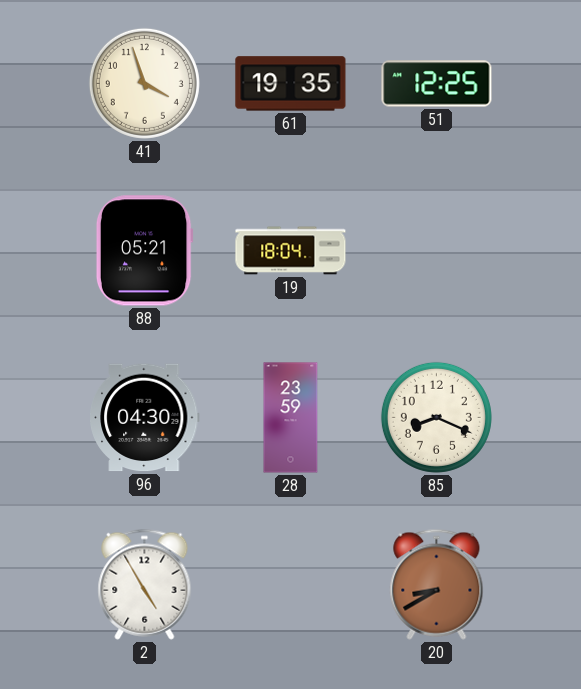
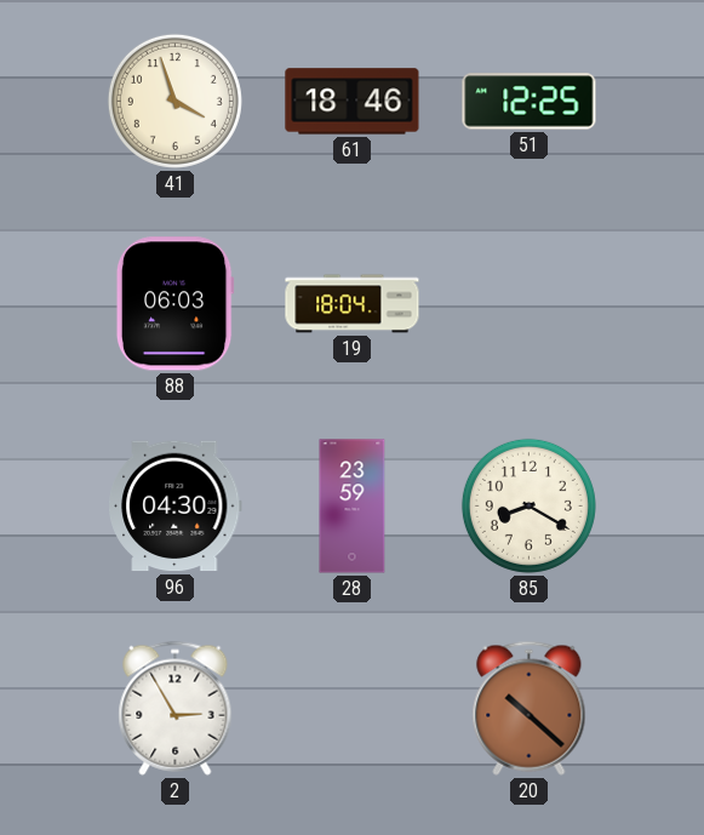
61: 19:35 -> 18:46
88: 05:21 -> 06:03
85: 8:19 -> 8:20
2: 4:55 -> 2:55
20: 8:40 -> 10:22
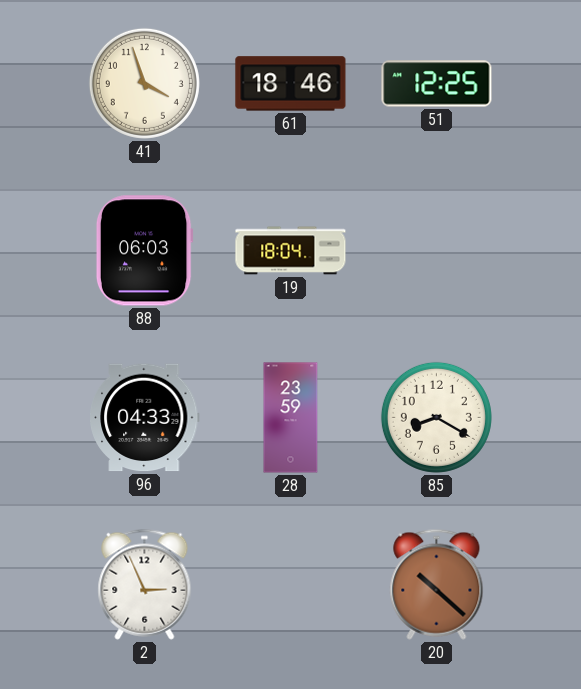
96: 04:30 -> 04:33
2: 2:55 -> 2:56
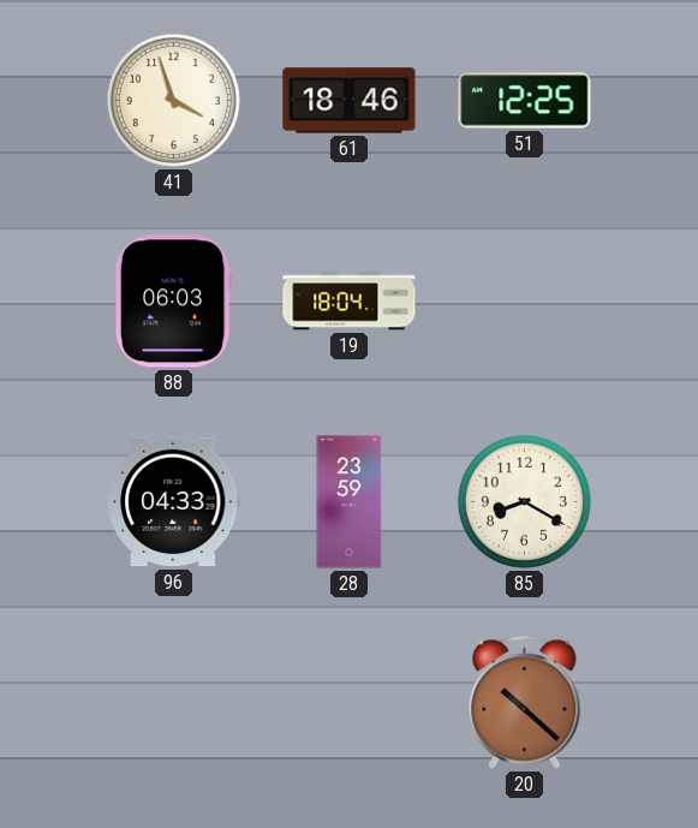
2: 2:56 -> none
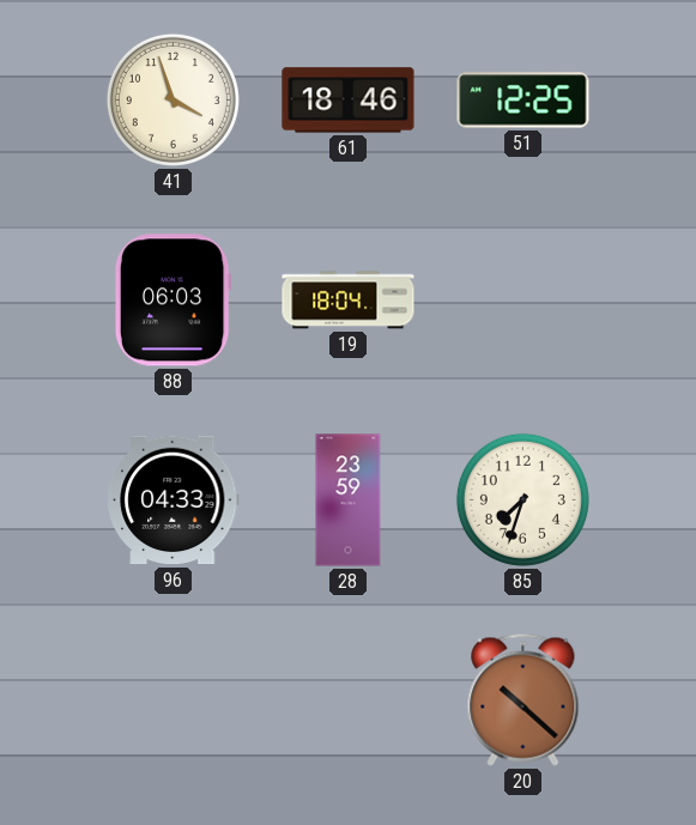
85: 8:20 -> 7:33
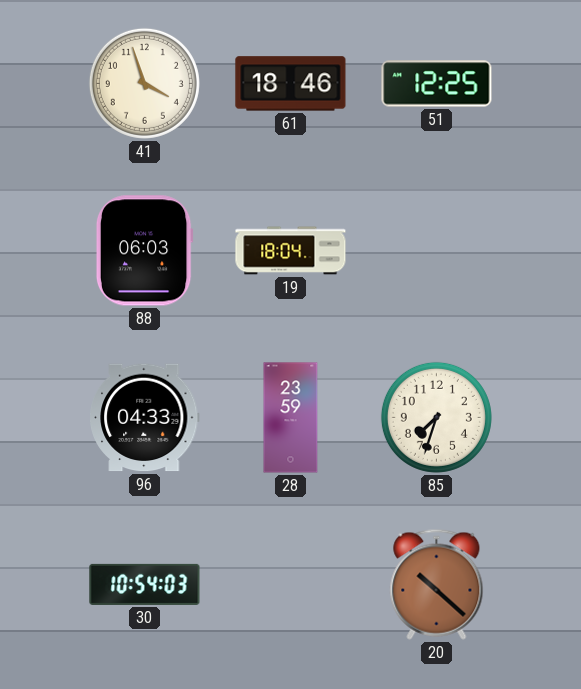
30: none -> 10:54
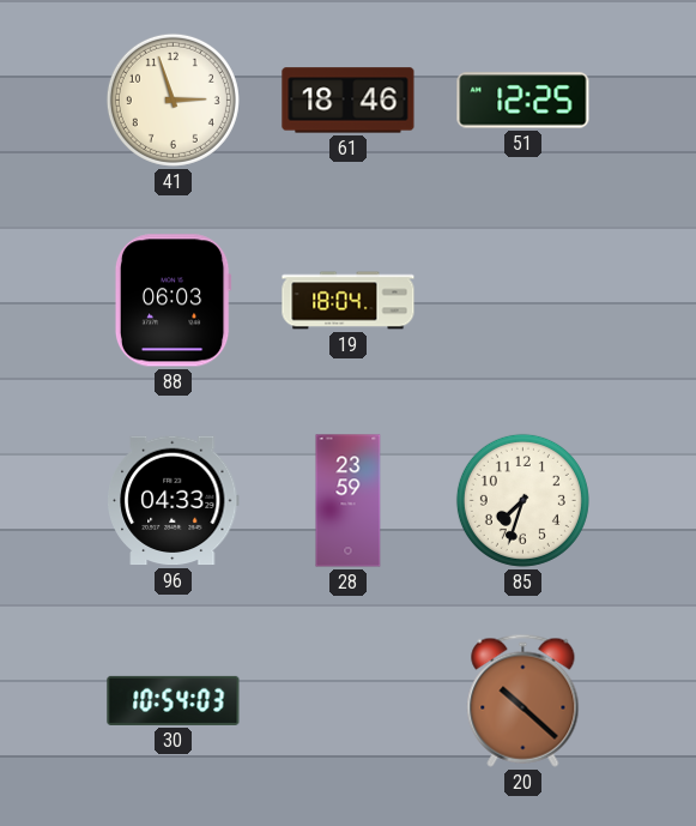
41: 3:57 -> 2:57
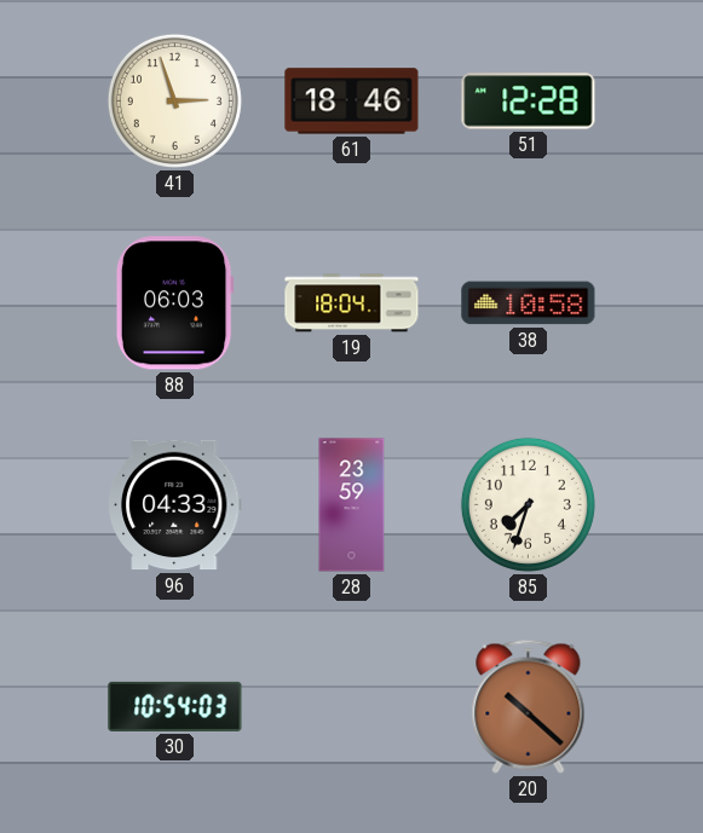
51: 12:25 -> 12:28
38: none -> 10:58
